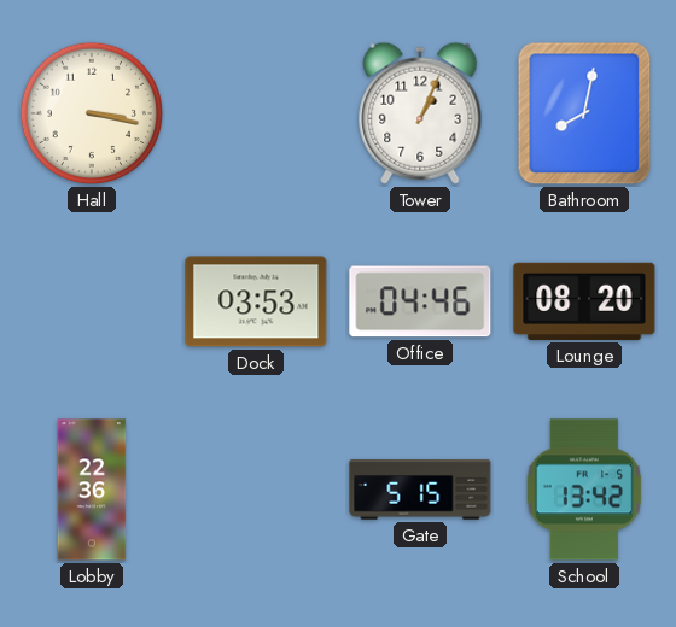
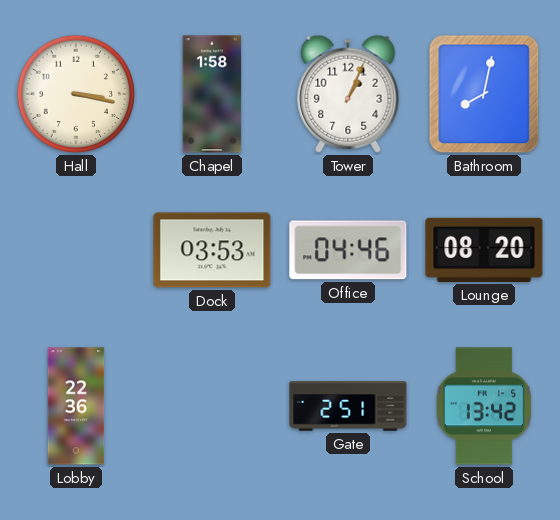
Chapel: none -> 1:58
Gate: 5:15 -> 2:51
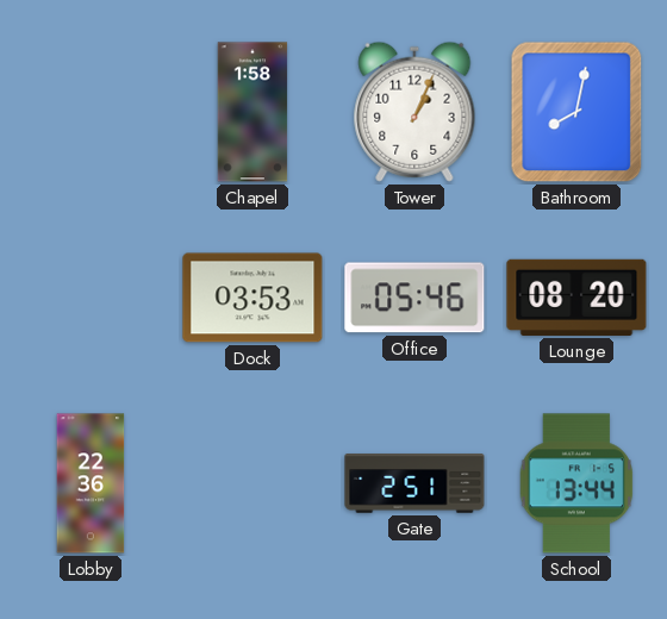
Hall: 3:17 -> none
Office: 04:46 -> 05:46
School: 13:42 -> 13:44
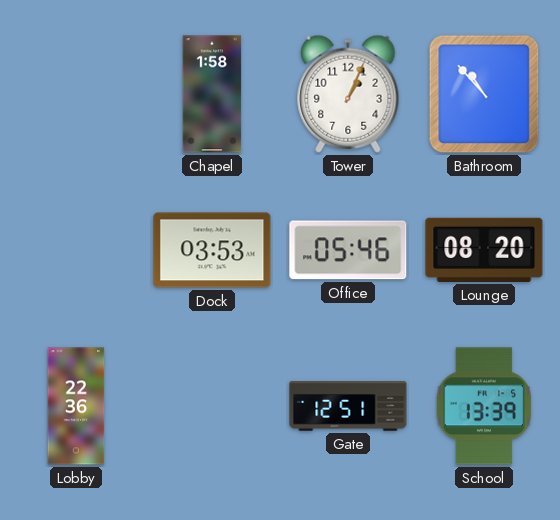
Bathroom: 8:02 -> 10:53
Gate: 2:51 -> 12:51
School: 13:44 -> 13:39
